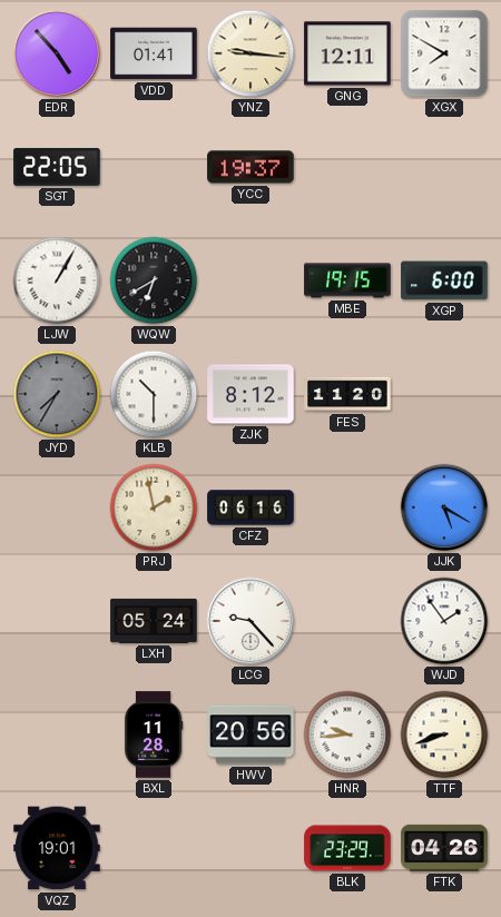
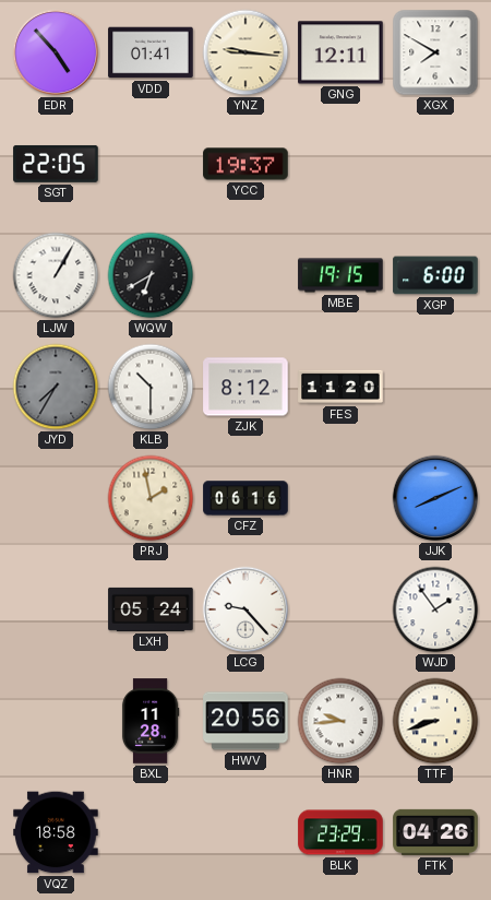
JJK: 5:20 -> 8:11
VQZ: 19:01 -> 18:58
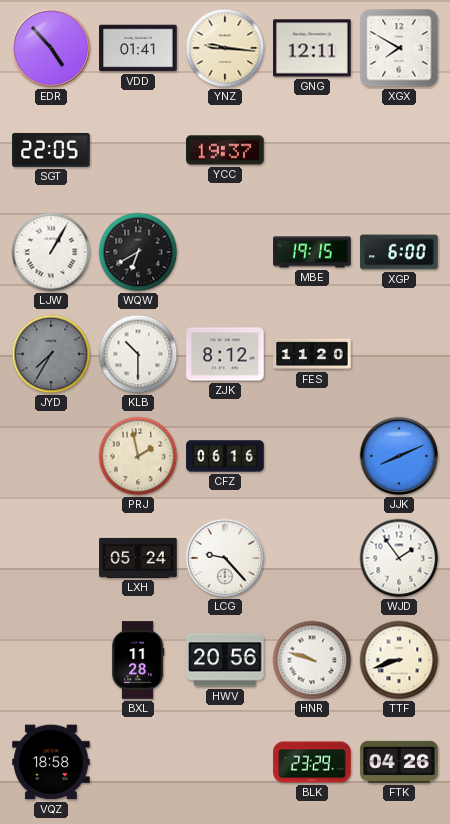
HNR: 9:44 -> 9:48
